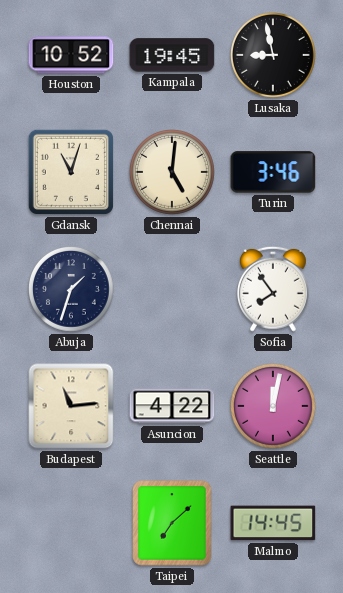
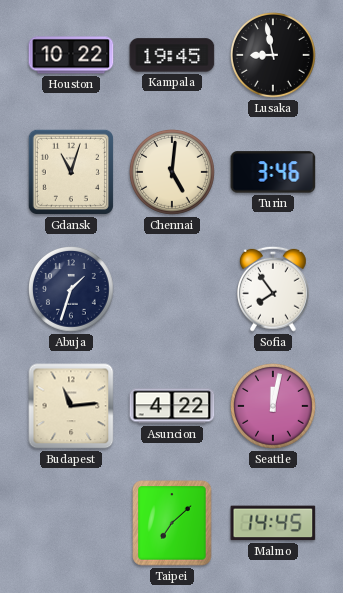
Houston: 10:52 -> 10:22
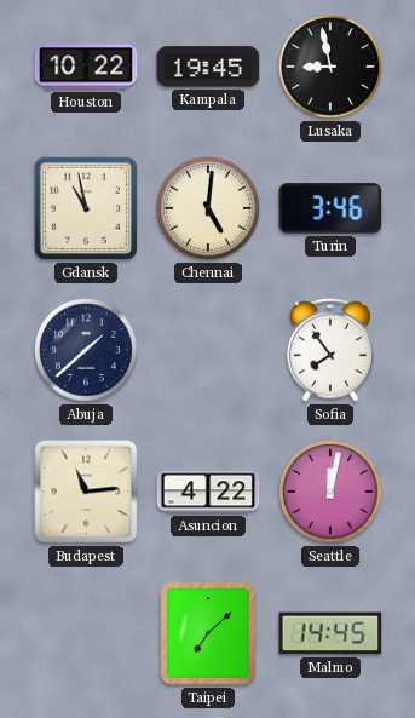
Gdansk: 11:03 -> 10:58
Abuja: 1:33 -> 1:38
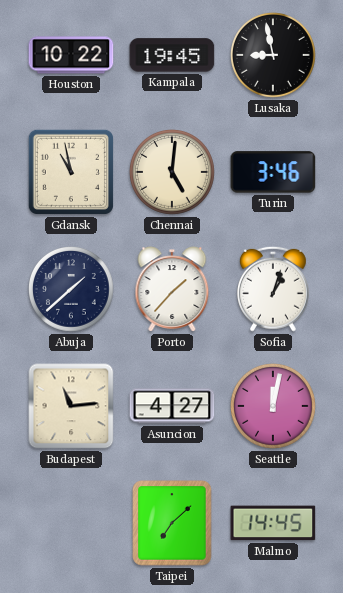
Porto: none -> 1:37
Sofia: 7:54 -> 1:03
Asuncion: 4:22 -> 4:27
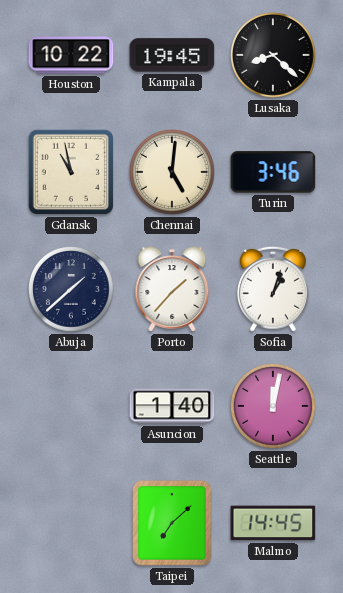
Lusaka: 8:58 -> 8:22
Budapest: 11:14 -> none
Asuncion: 4:27 -> 1:40
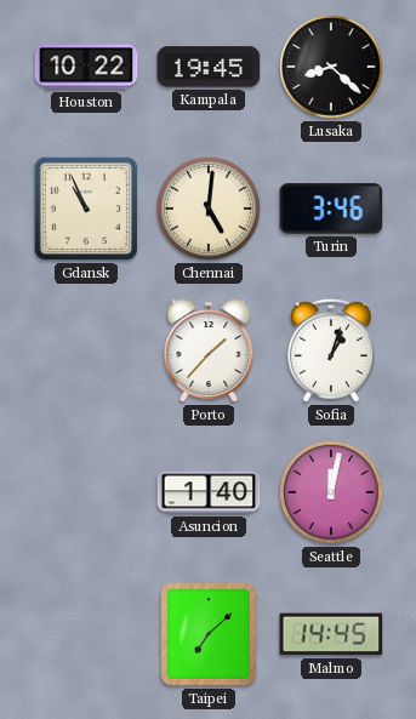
Gdansk: 10:58 -> 10:56
Abuja: 1:38 -> none
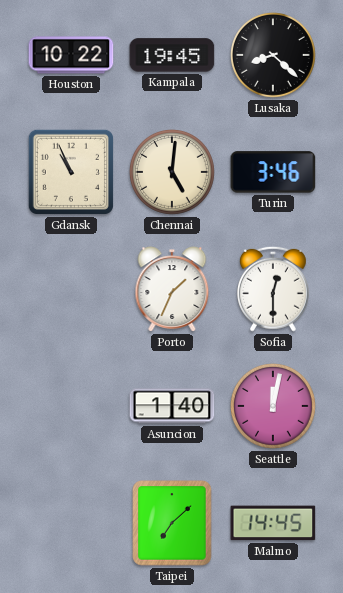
Porto: 1:37 -> 1:34
Sofia: 1:03 -> 12:30
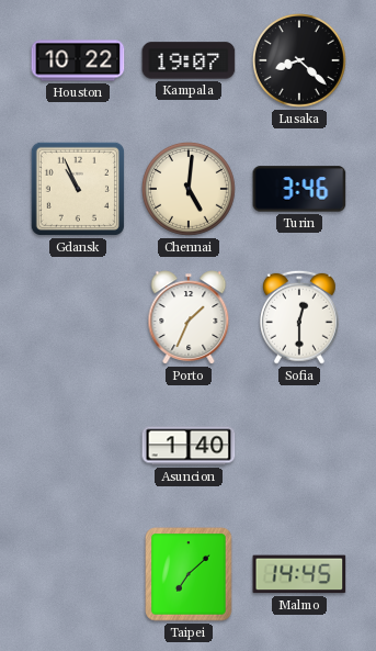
Kampala: 19:45 -> 19:07
Seattle: 12:02 -> none
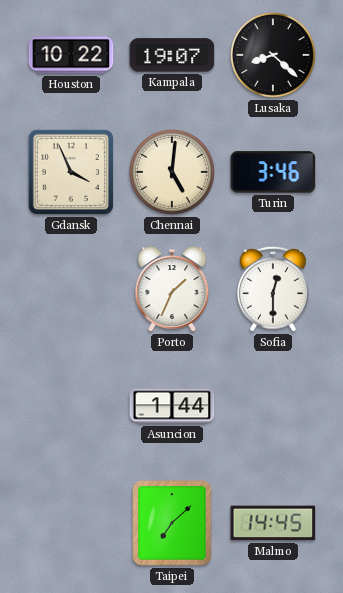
Gdansk: 10:56 -> 3:56
Asuncion: 1:40 -> 1:44
